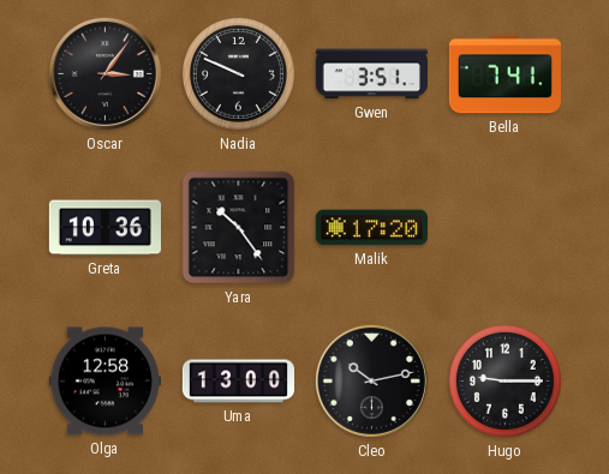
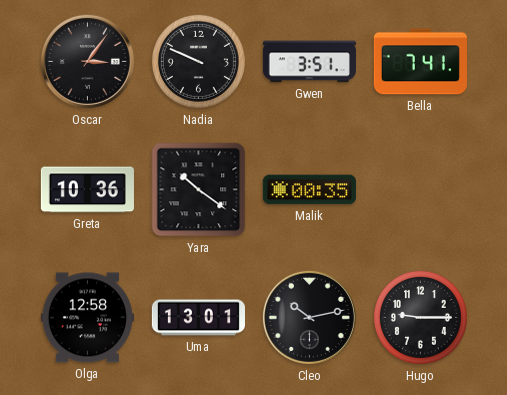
Yara: 10:24 -> 10:21
Malik: 17:20 -> 00:35
Uma: 13:00 -> 13:01
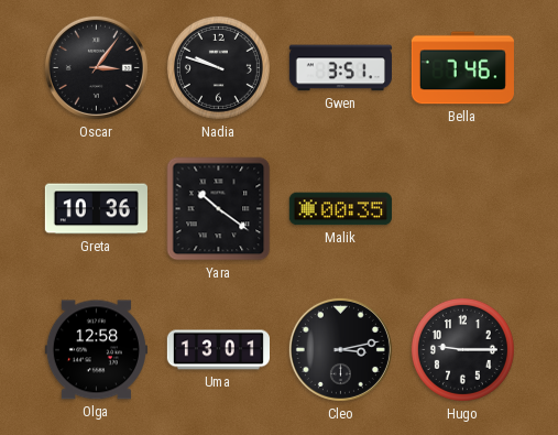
Nadia: 9:49 -> 9:48
Bella: 7:41 -> 7:46
Cleo: 10:13 -> 3:13
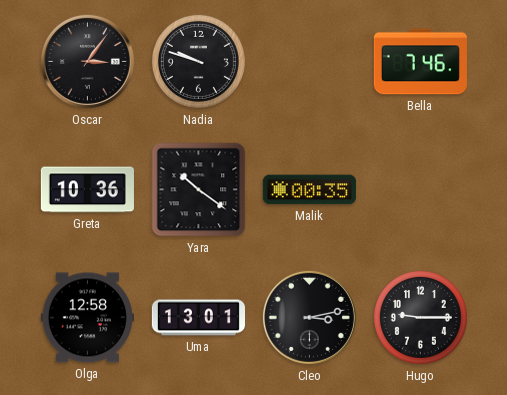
Gwen: 3:51 -> none
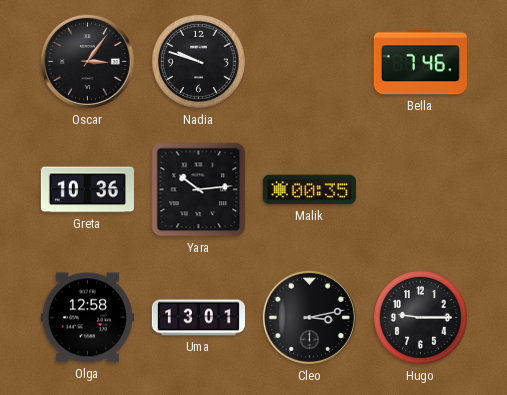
Yara: 10:21 -> 10:14
